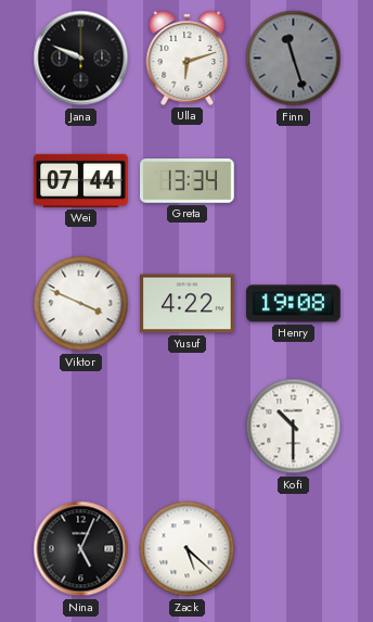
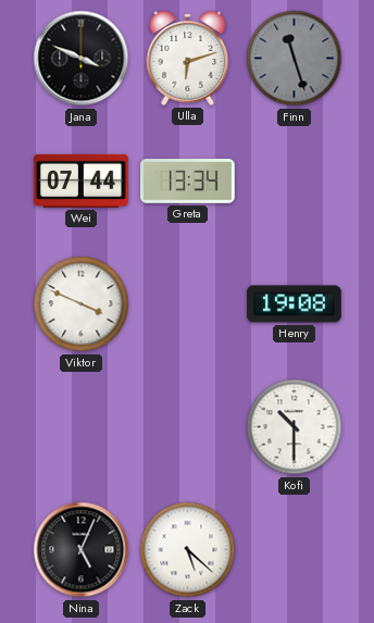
Jana: 9:49 -> 3:49
Yusuf: 4:22 -> none
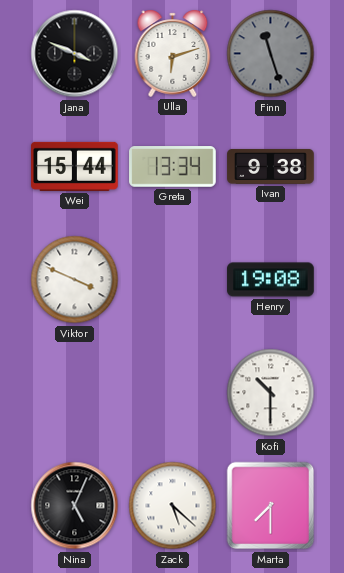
Wei: 07:44 -> 15:44
Ivan: none -> 9:38
Marta: none -> 7:30
